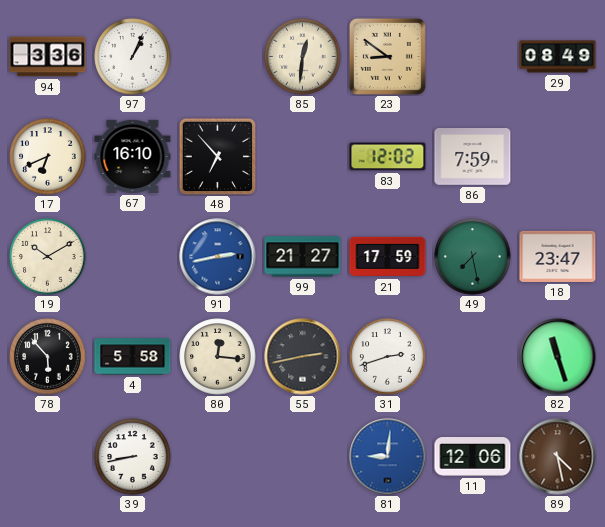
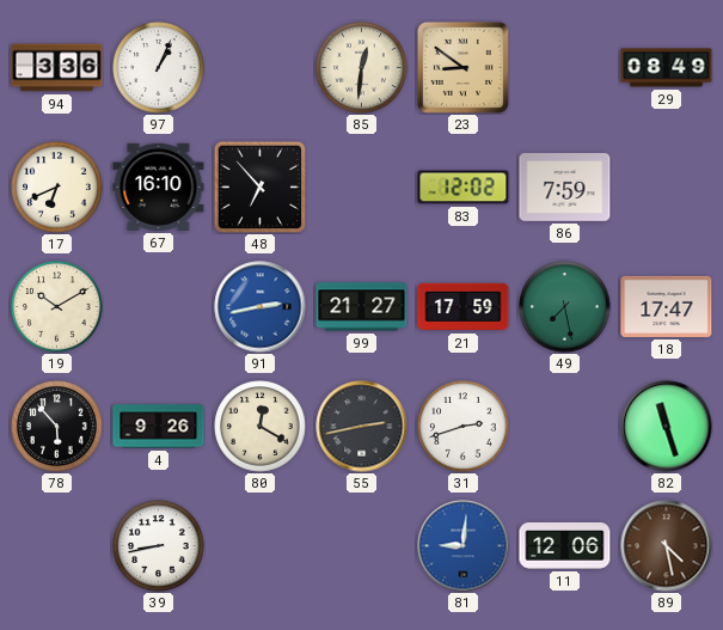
18: 23:47 -> 17:47
4: 5:58 -> 9:26
80: 12:16 -> 12:20
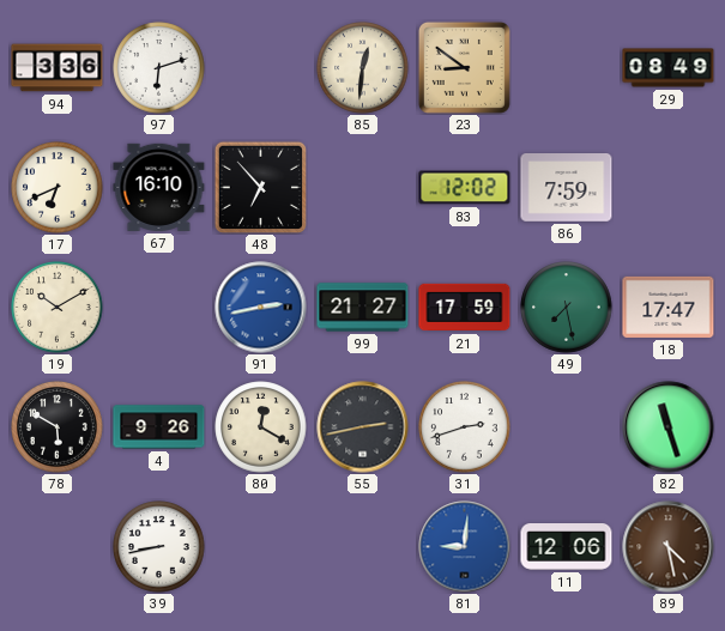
97: 1:04 -> 6:12
78: 5:53 -> 5:50
